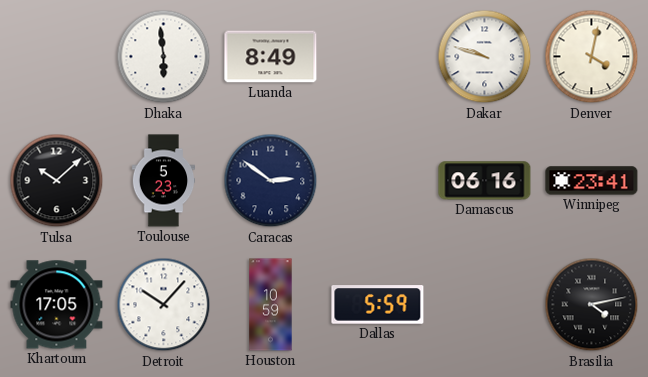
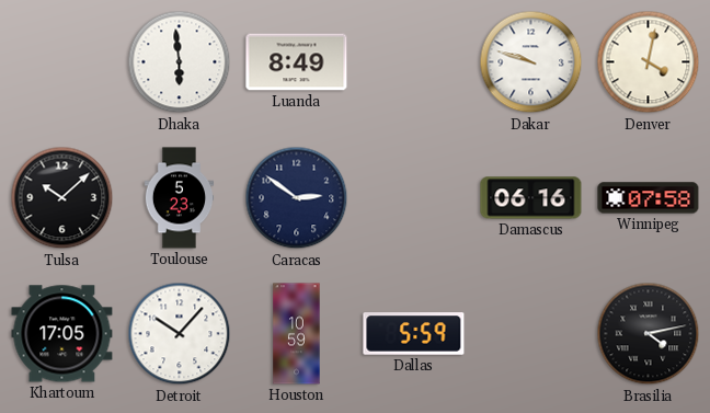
Winnipeg: 23:41 -> 07:58
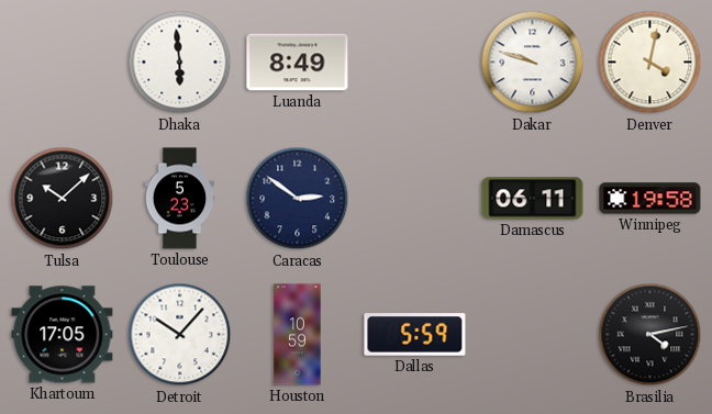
Damascus: 06:16 -> 06:11
Winnipeg: 07:58 -> 19:58
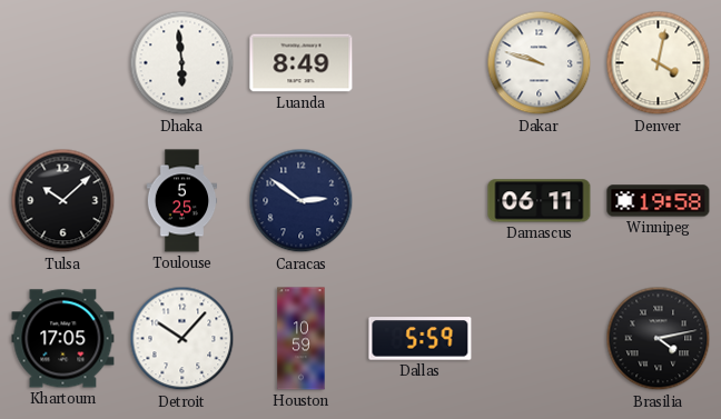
Toulouse: 5:23 -> 5:25
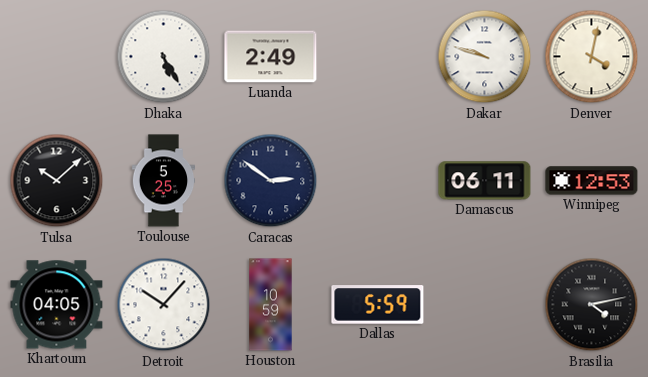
Dhaka: 5:59 -> 5:25
Luanda: 8:49 -> 2:49
Winnipeg: 19:58 -> 12:53
Khartoum: 17:05 -> 04:05
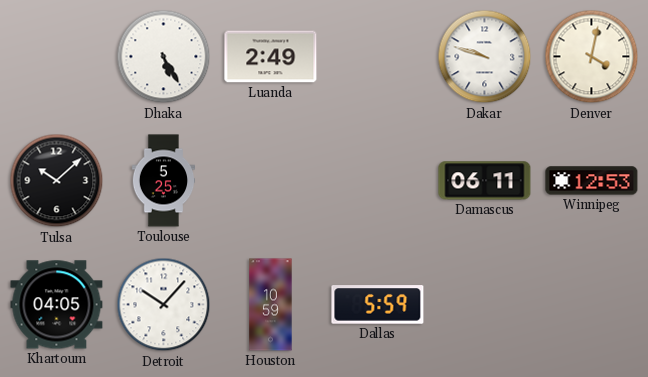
Caracas: 2:51 -> none
Brasilia: 4:13 -> none
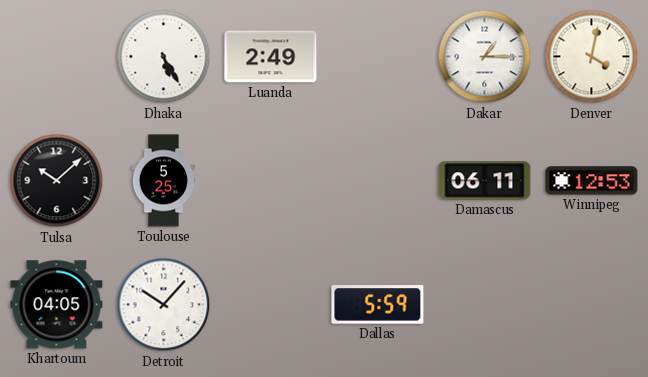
Dakar: 9:48 -> 1:15
Houston: 10:59 -> none
